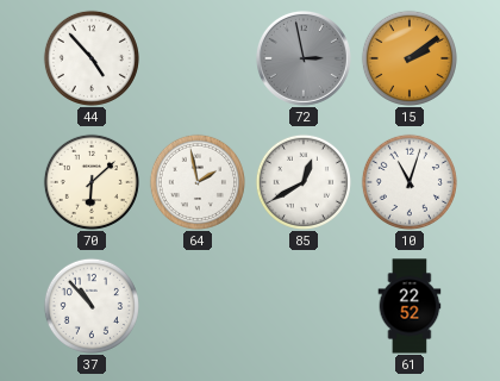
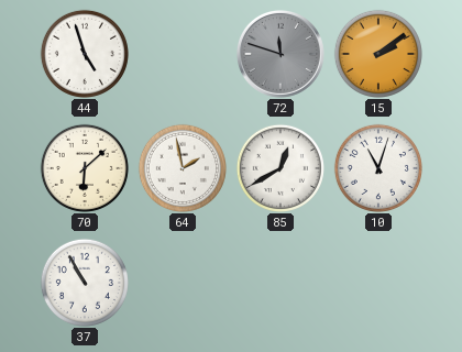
44: 4:53 -> 4:57
72: 2:58 -> 11:48
37: 10:53 -> 10:55
61: 22:52 -> none
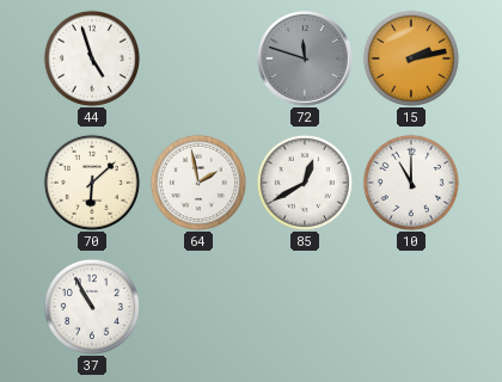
15: 2:09 -> 2:13
10: 11:03 -> 11:00
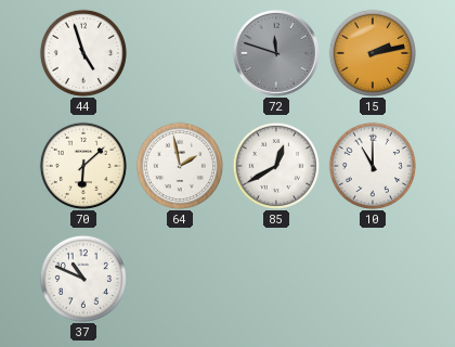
37: 10:55 -> 10:49
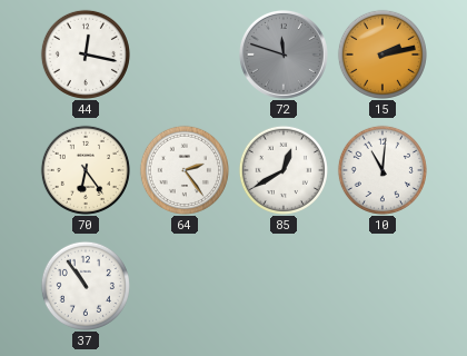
44: 4:57 -> 12:17
70: 6:08 -> 6:24
64: 1:58 -> 2:24
10: 11:00 -> 11:01
37: 10:49 -> 10:54
